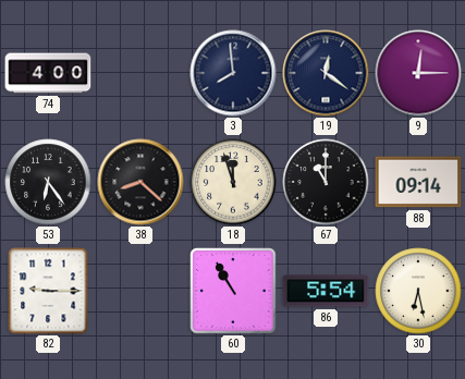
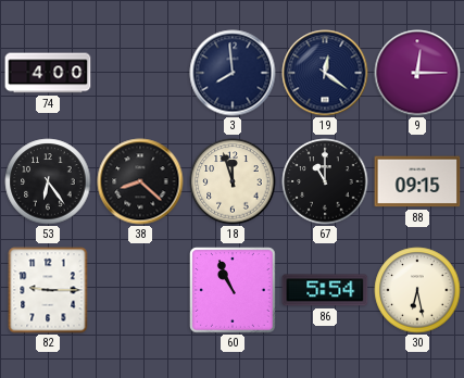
88: 09:14 -> 09:15
60: 10:55 -> 10:56
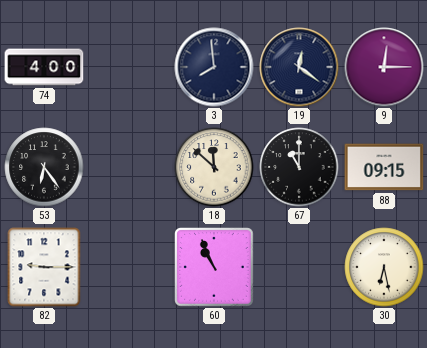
38: 8:22 -> none
18: 11:57 -> 11:52
86: 5:54 -> none
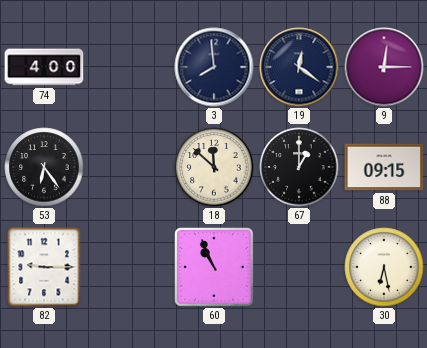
67: 11:00 -> 1:00
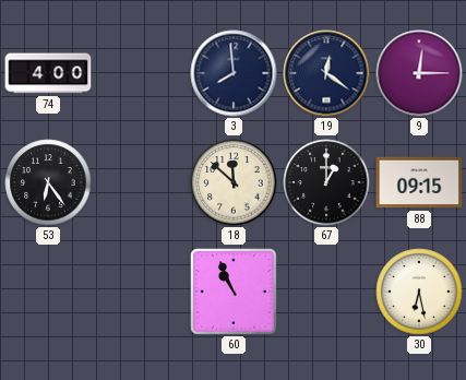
82: 9:15 -> none
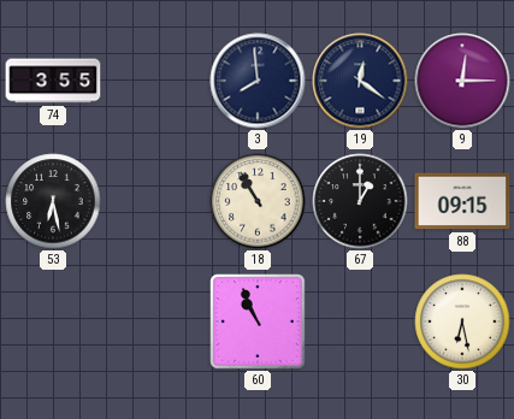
74: 4:00 -> 3:55
53: 6:24 -> 6:28
18: 11:52 -> 10:55
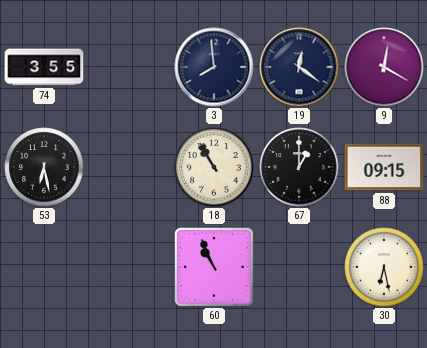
9: 12:15 -> 12:20
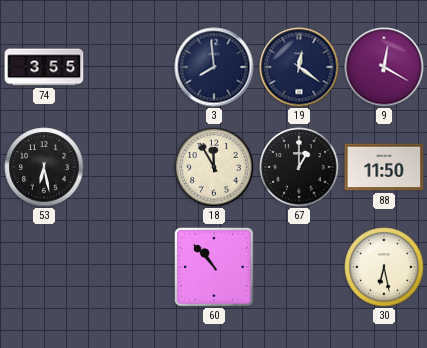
18: 10:55 -> 11:55
88: 09:15 -> 11:50
60: 10:56 -> 10:53
